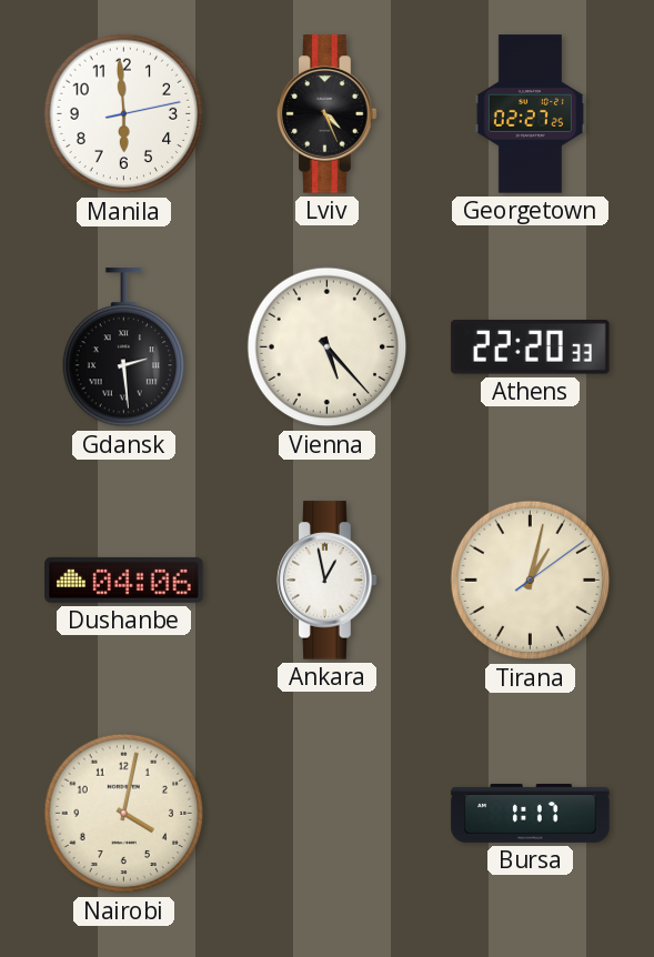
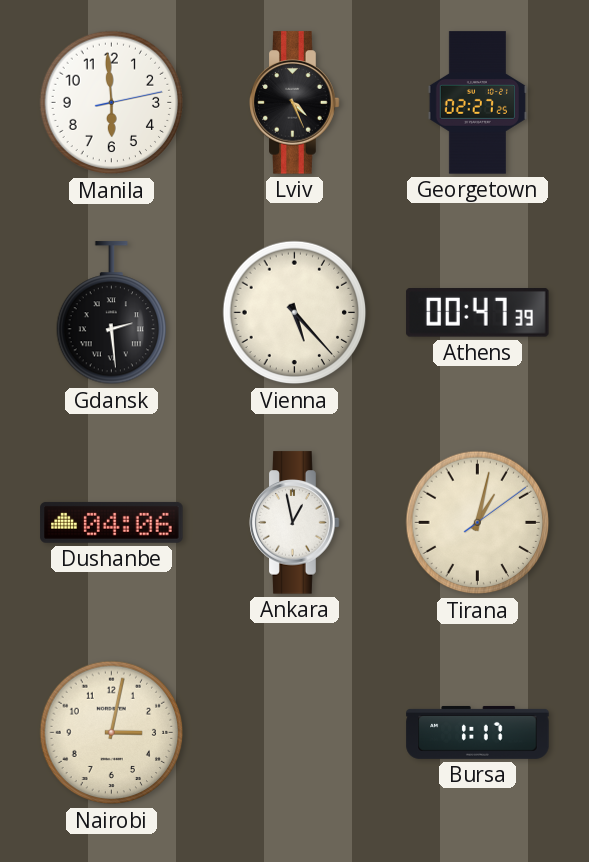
Athens: 22:20 -> 00:47
Nairobi: 4:02 -> 3:02
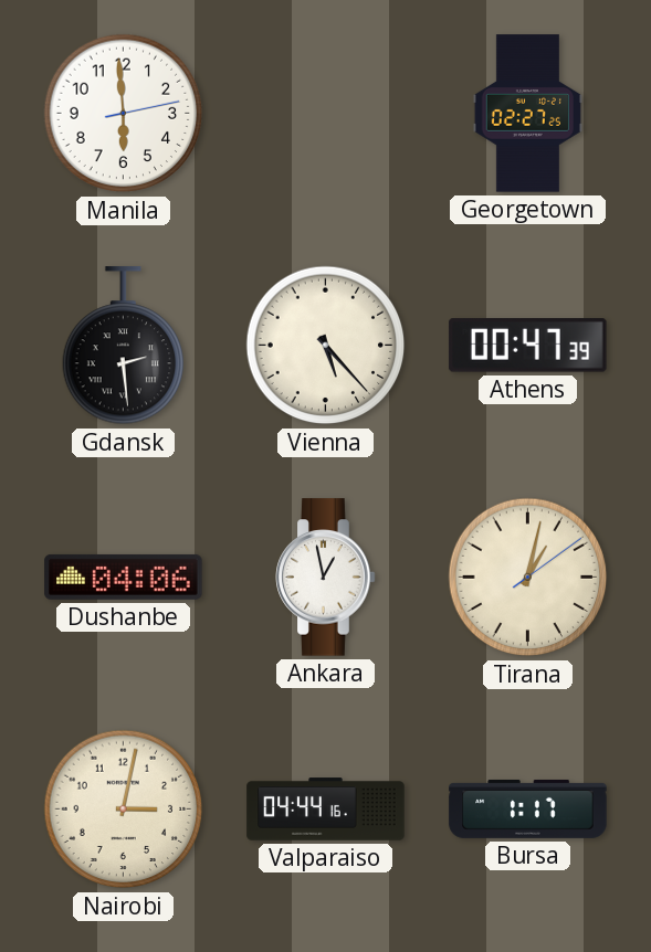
Lviv: 4:26 -> none
Valparaiso: none -> 04:44
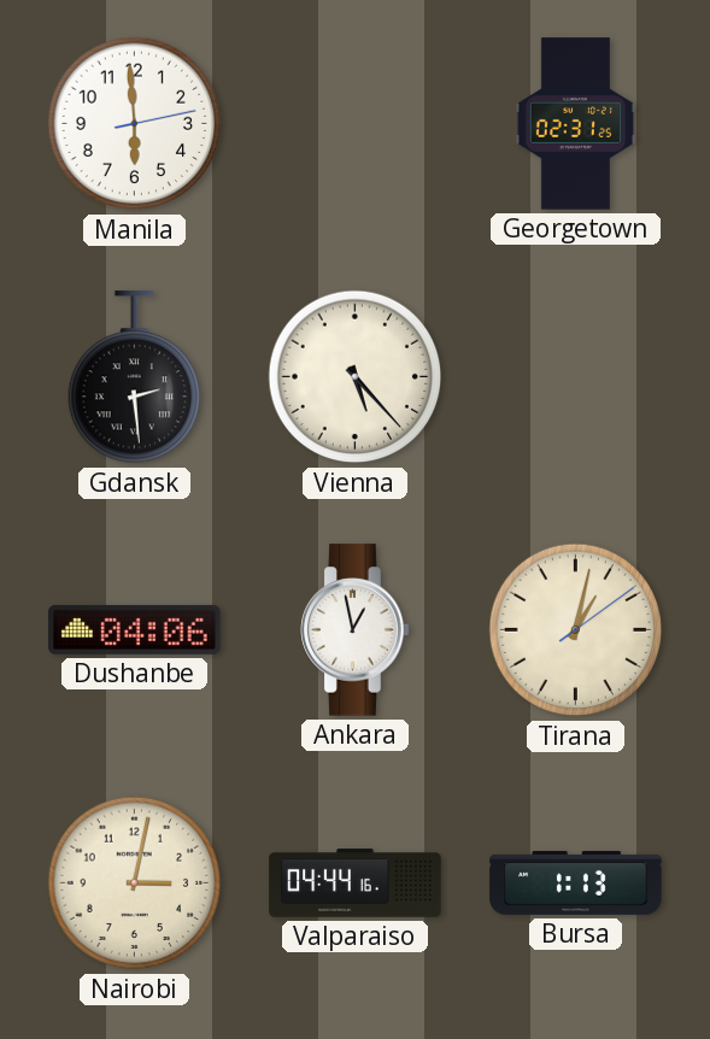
Georgetown: 02:27 -> 02:31
Athens: 00:47 -> none
Bursa: 1:17 -> 1:13
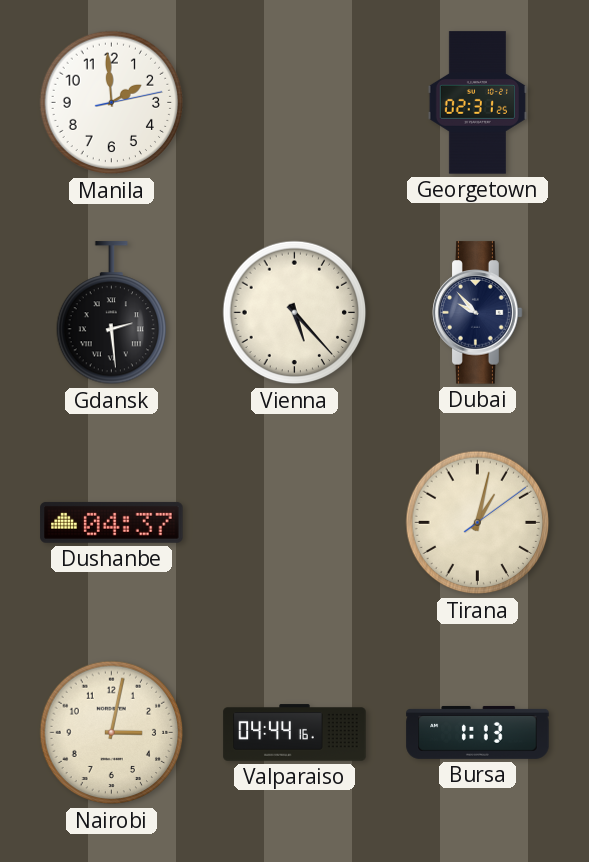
Manila: 5:59 -> 1:59
Dubai: none -> 9:53
Dushanbe: 04:06 -> 04:37
Ankara: 12:58 -> none
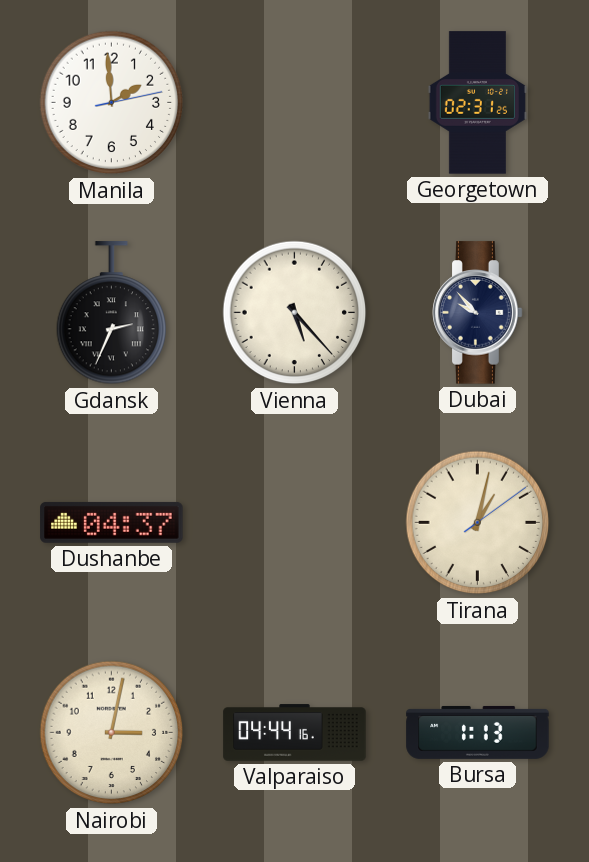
Gdansk: 2:29 -> 2:34
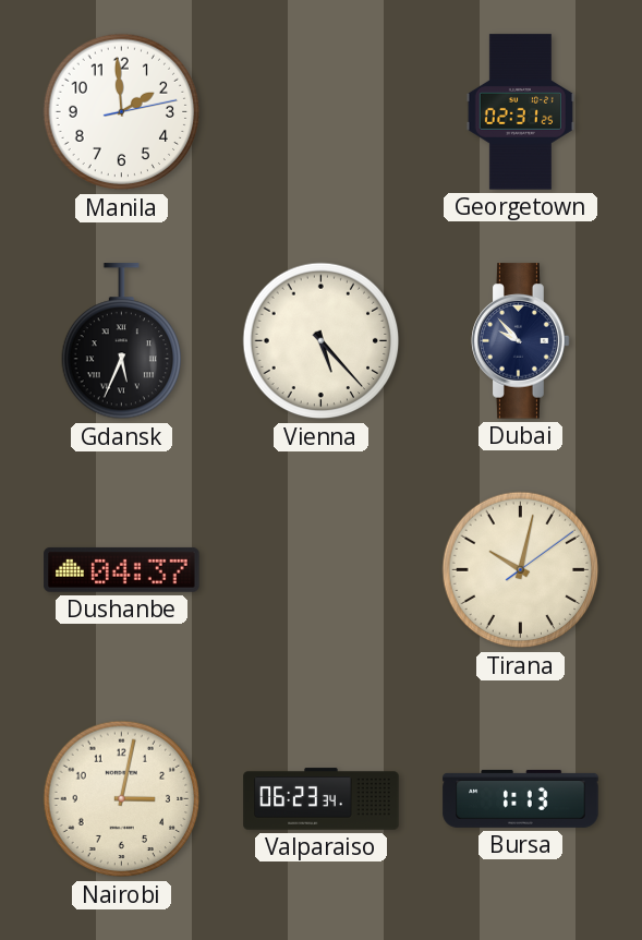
Gdansk: 2:34 -> 5:34
Tirana: 1:02 -> 10:02
Valparaiso: 04:44 -> 06:23
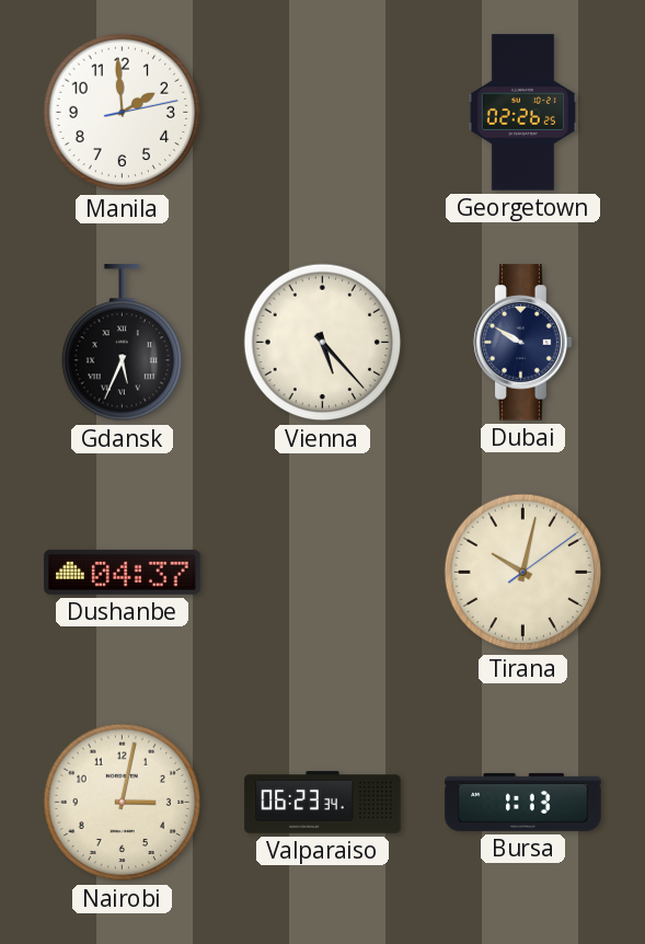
Georgetown: 02:31 -> 02:26
Dubai: 9:53 -> 9:50
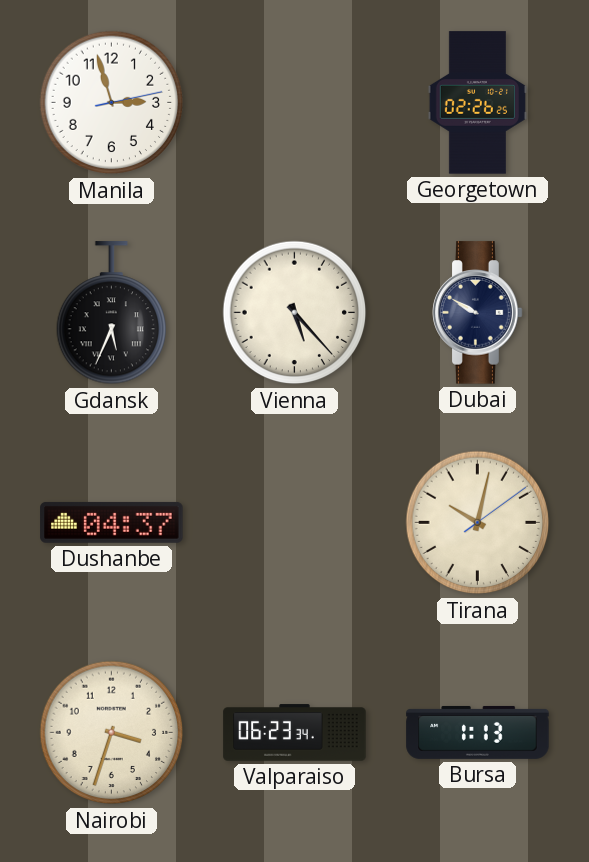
Manila: 1:59 -> 2:57
Nairobi: 3:02 -> 3:33
